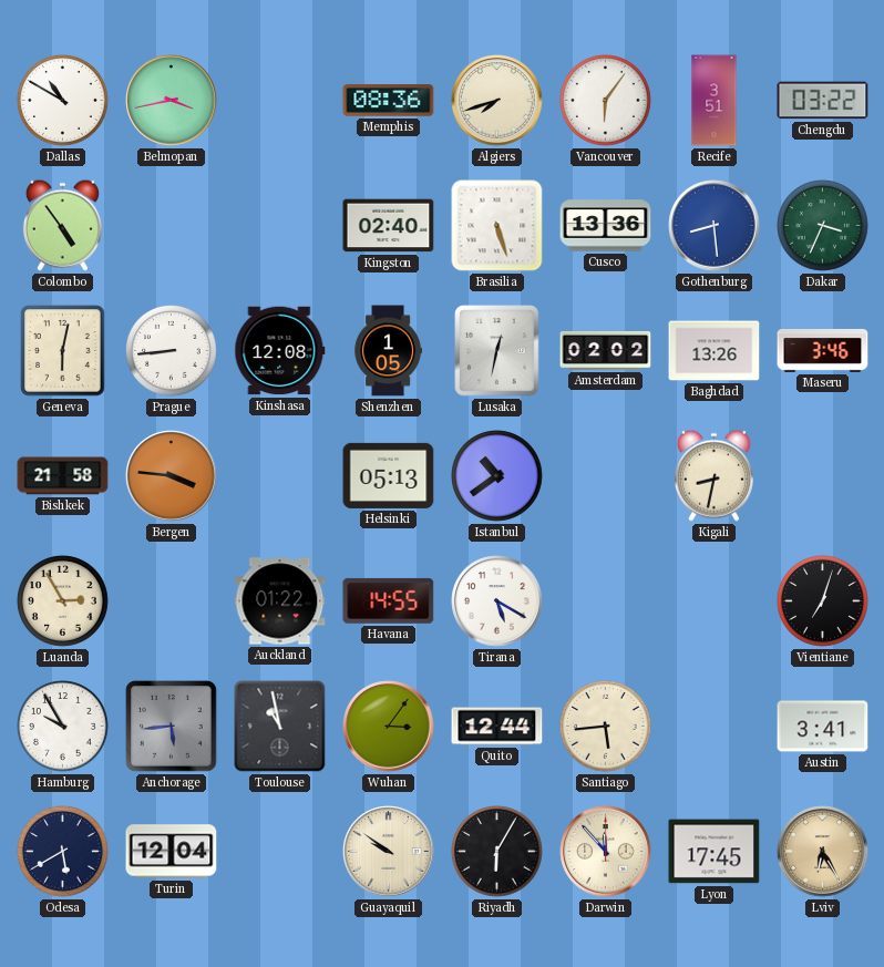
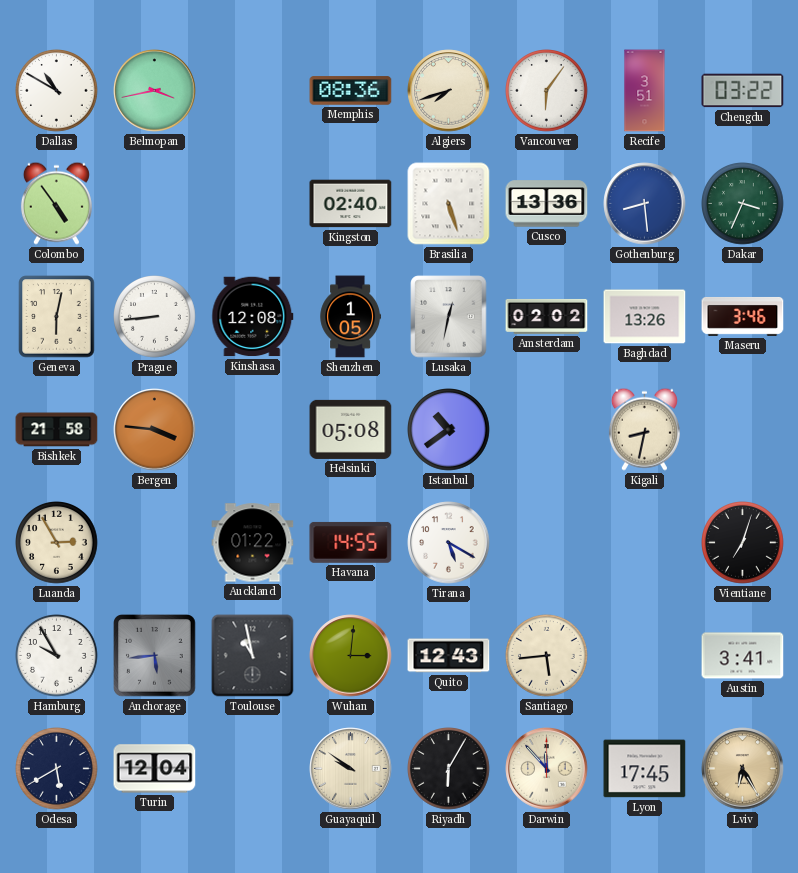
Helsinki: 05:13 -> 05:08
Wuhan: 3:06 -> 3:01
Quito: 12:44 -> 12:43
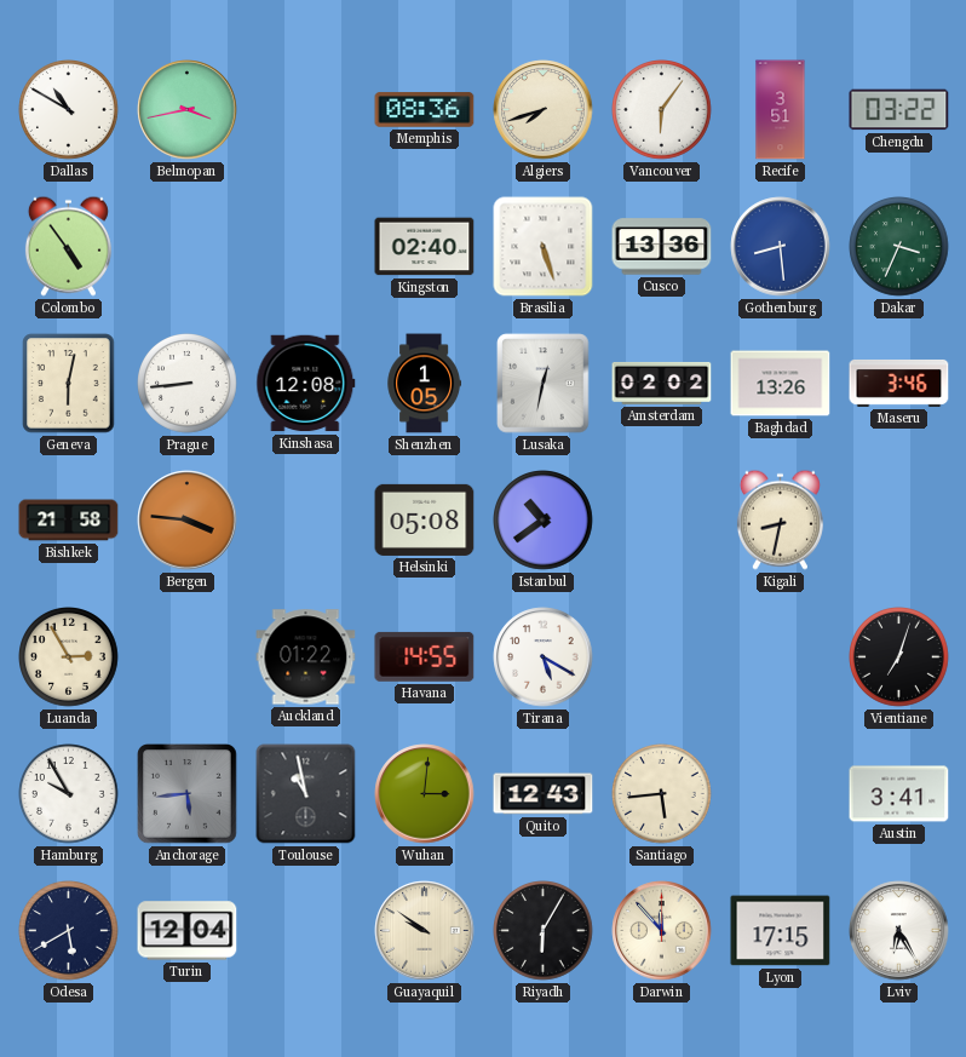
Lyon: 17:45 -> 17:15
Lviv dial: champagne -> white
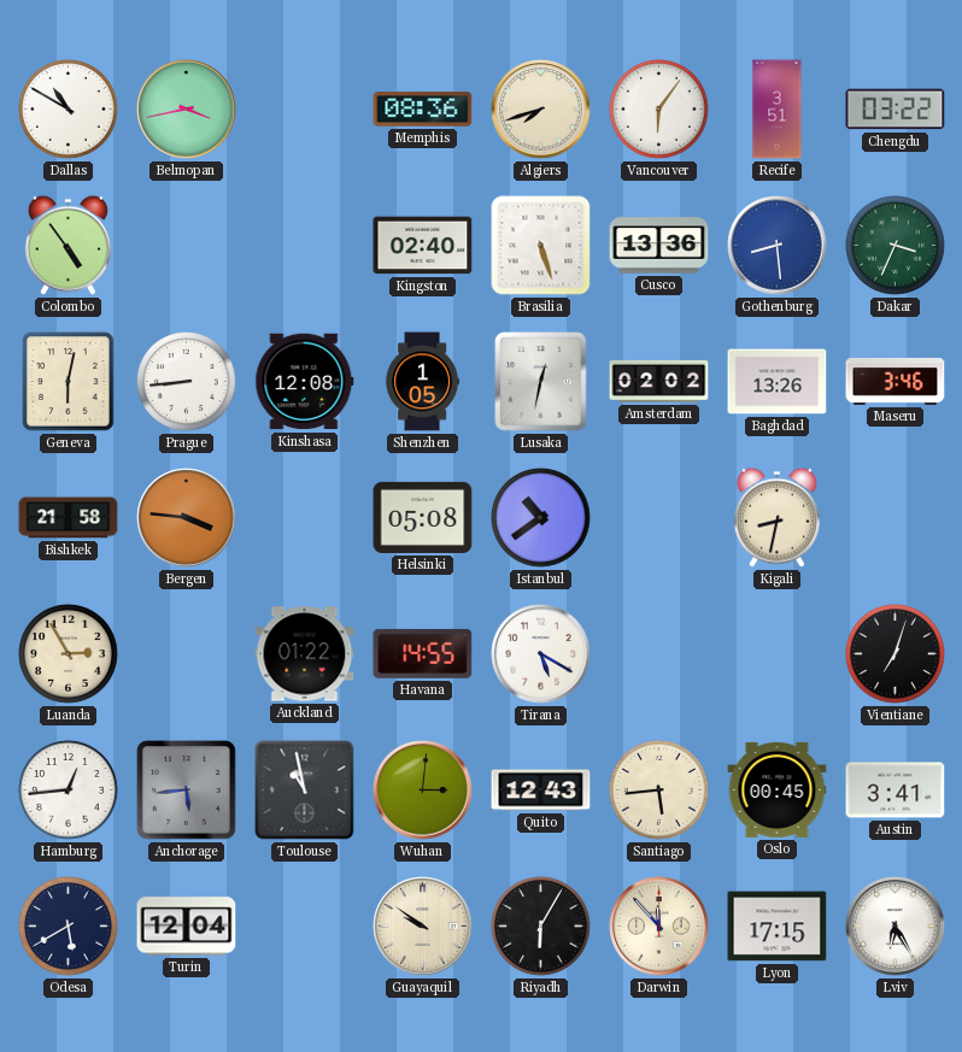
Hamburg: 9:55 -> 12:44
Oslo: none -> 00:45
